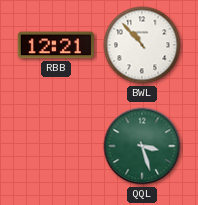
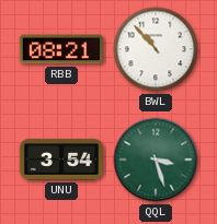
RBB: 12:21 -> 08:21
UNU: none -> 3:54
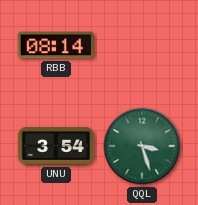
RBB: 08:21 -> 08:14
BWL: 10:53 -> none
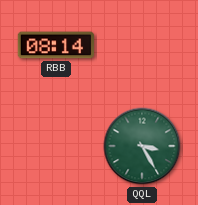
UNU: 3:54 -> none
QQL: 3:27 -> 3:25
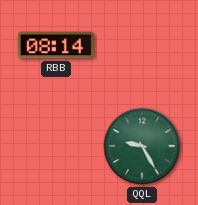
QQL: 3:25 -> 9:25
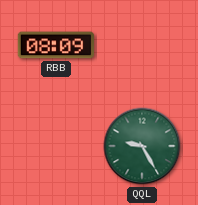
RBB: 08:14 -> 08:09
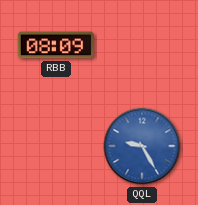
QQL dial: green -> blue
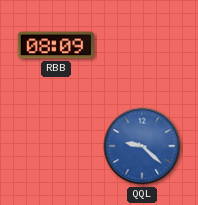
QQL: 9:25 -> 9:22
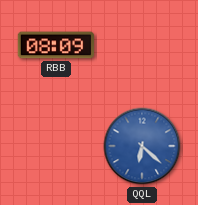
QQL: 9:22 -> 6:22
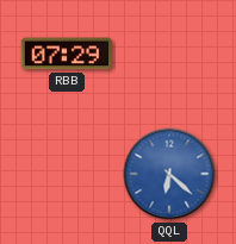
RBB: 08:09 -> 07:29
